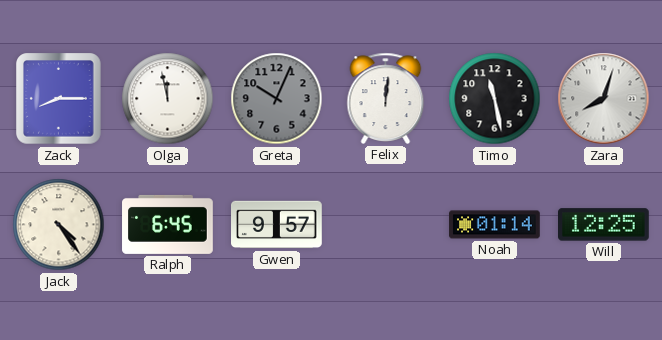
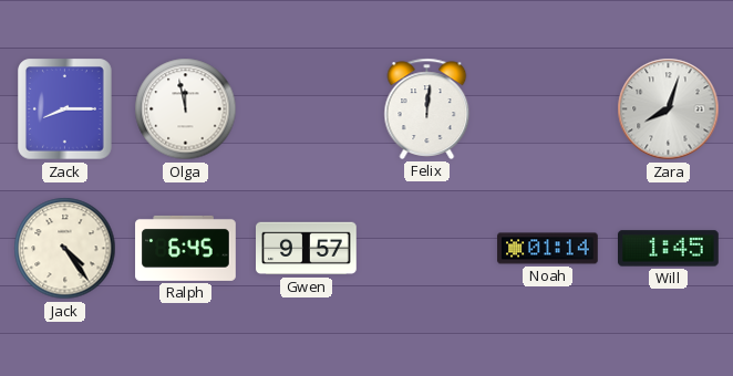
Greta: 10:04 -> none
Timo: 11:28 -> none
Will: 12:25 -> 1:45
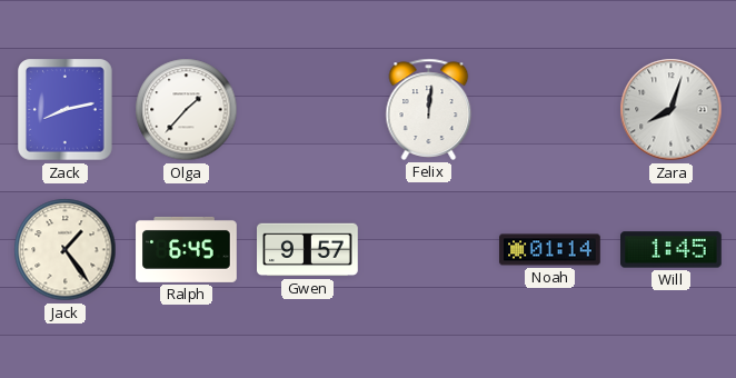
Zack: 8:15 -> 8:13
Olga: 11:58 -> 1:37
Jack: 4:24 -> 1:24
